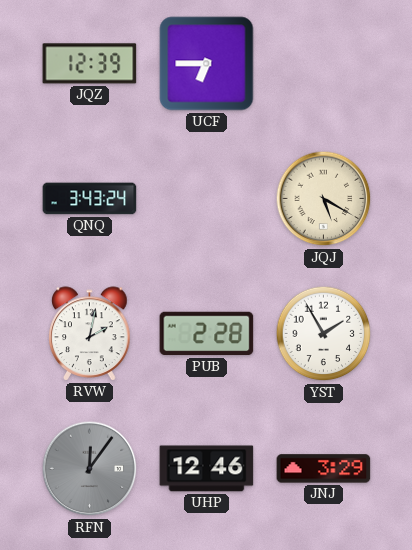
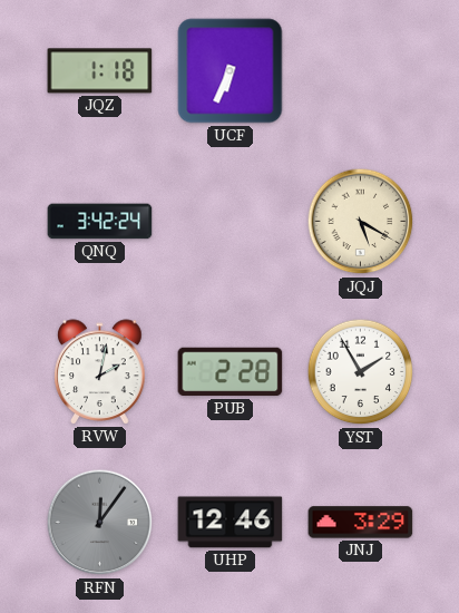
JQZ: 12:39 -> 1:18
UCF: 6:45 -> 6:34
QNQ: 3:43 -> 3:42
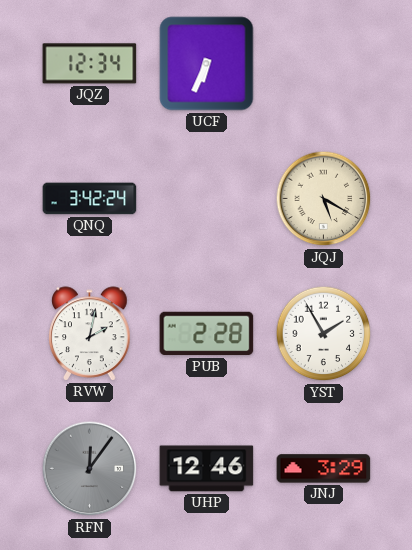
JQZ: 1:18 -> 12:34
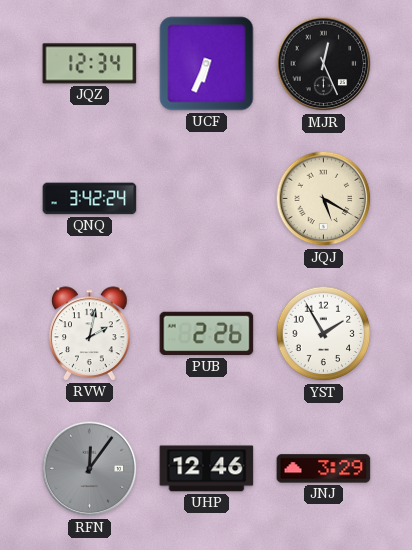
MJR: none -> 12:26
PUB: 2:28 -> 2:26
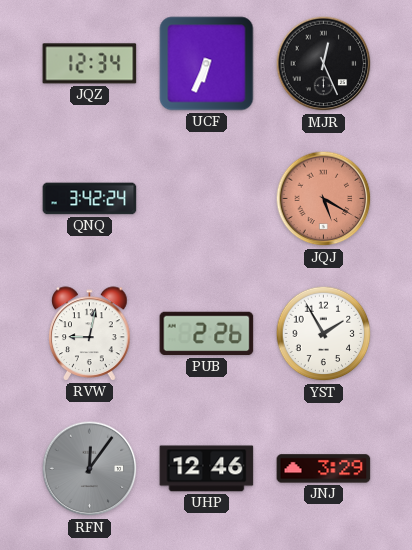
JQJ dial: cream -> salmon
RVW: 2:02 -> 9:02
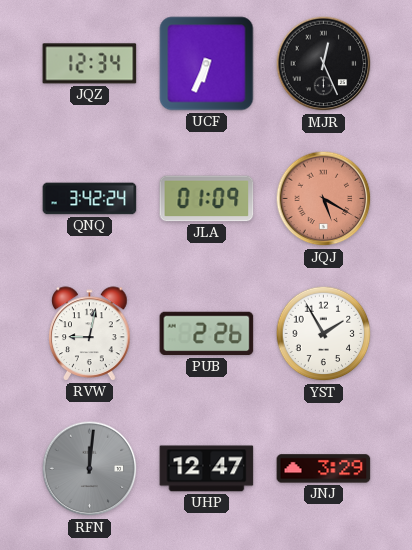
JLA: none -> 01:09
RFN: 12:06 -> 12:01
UHP: 12:46 -> 12:47
